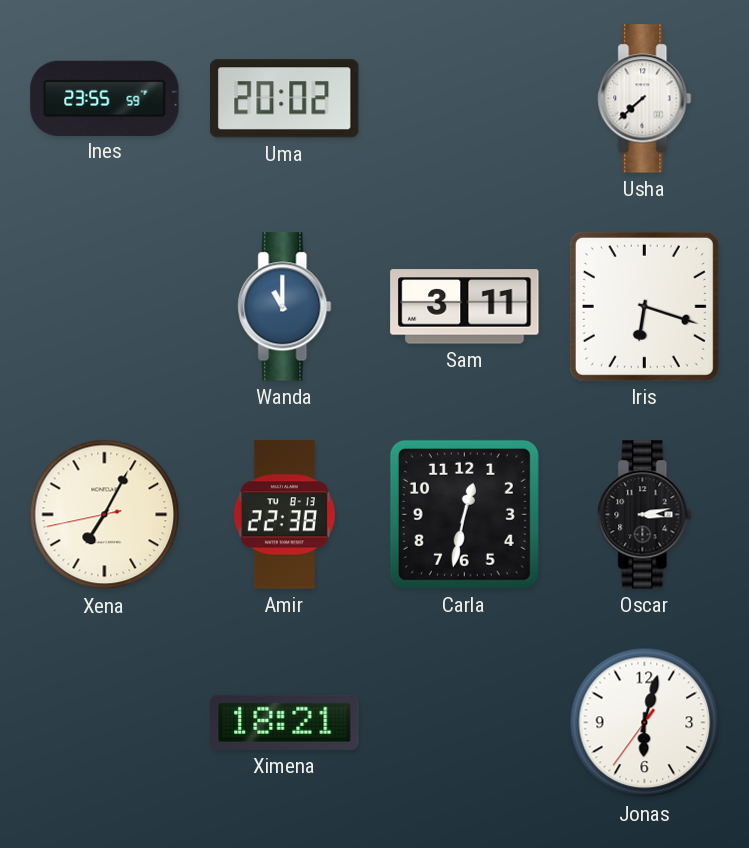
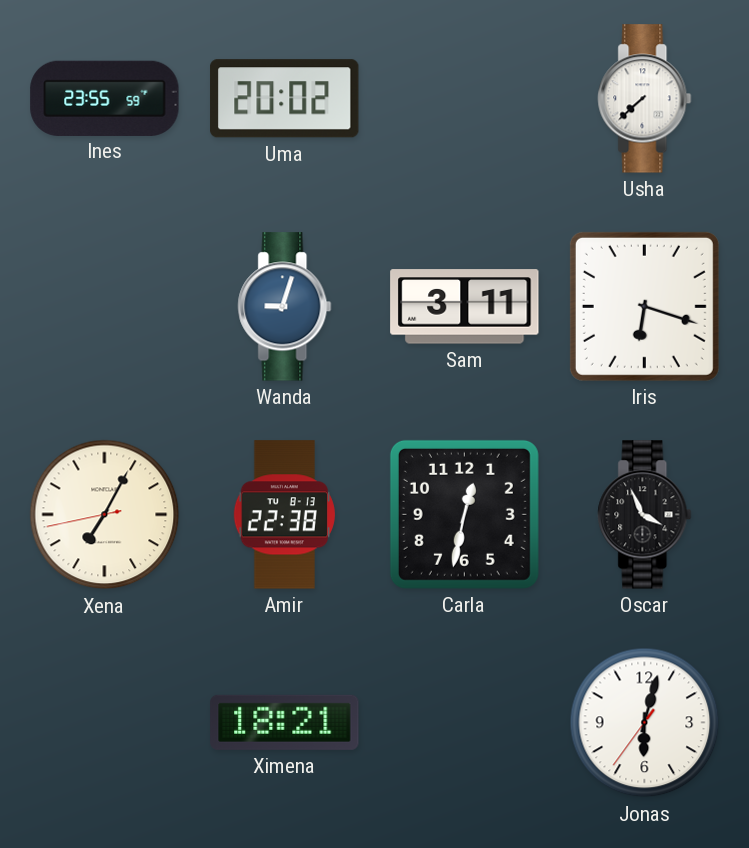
Wanda: 11:00 -> 9:03
Oscar: 3:13 -> 3:56
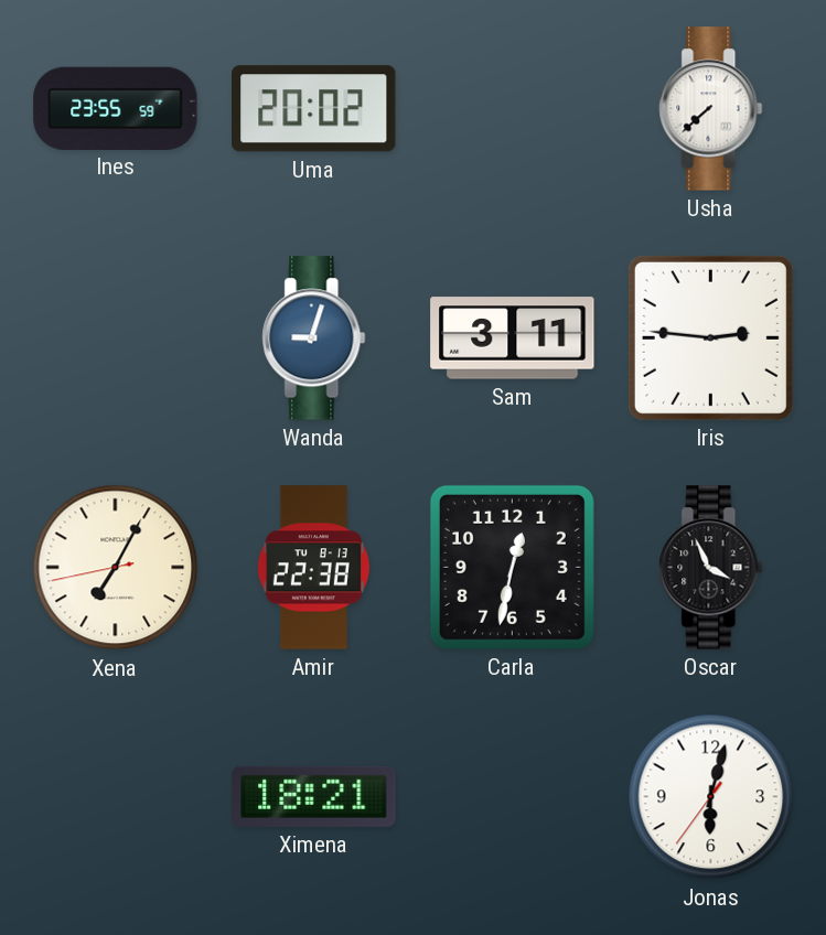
Iris: 6:18 -> 2:46
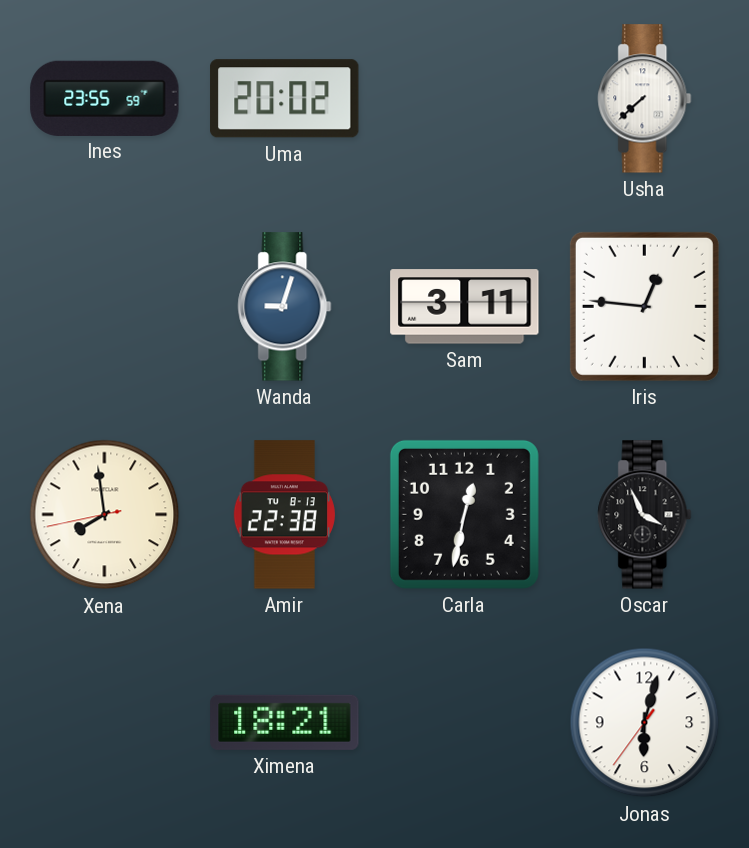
Iris: 2:46 -> 12:46
Xena: 7:04 -> 7:58
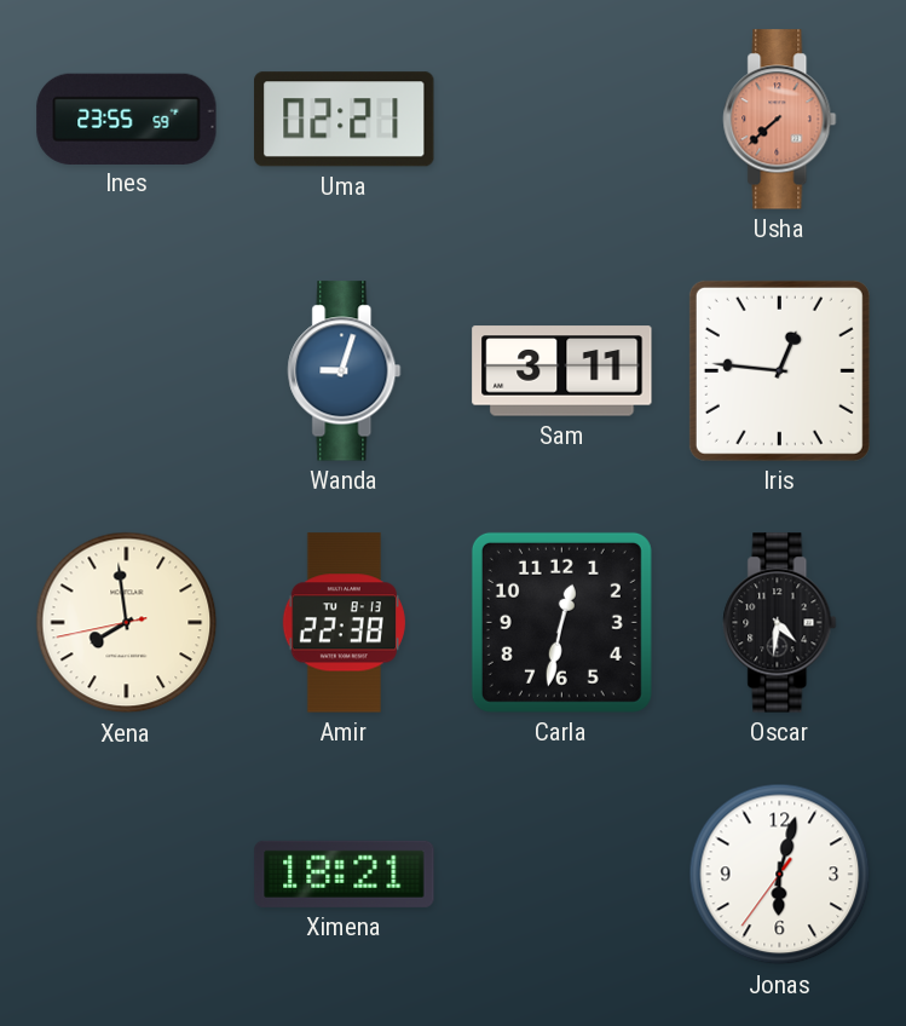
Uma: 20:02 -> 02:21
Usha dial: white -> salmon
Oscar: 3:56 -> 4:31
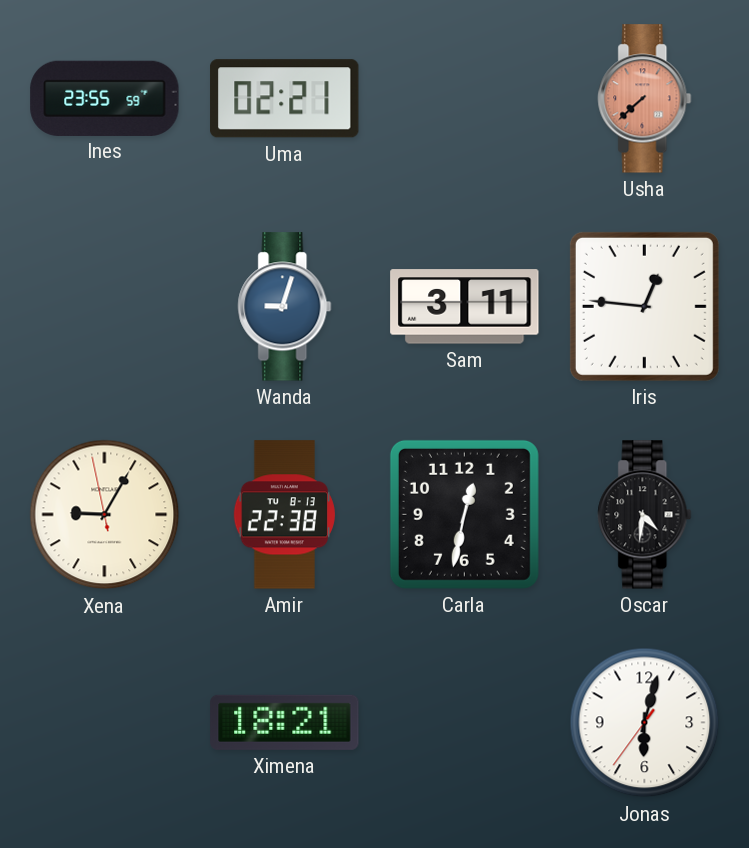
Xena: 7:58 -> 9:04
